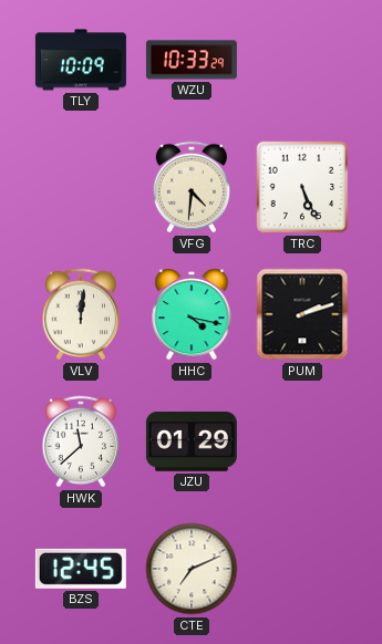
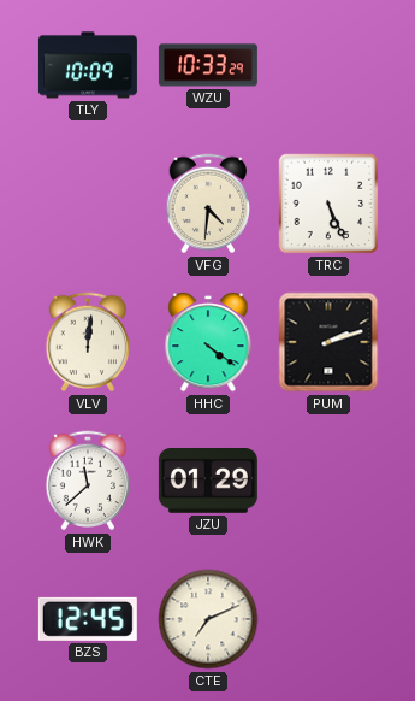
HHC: 4:17 -> 4:21
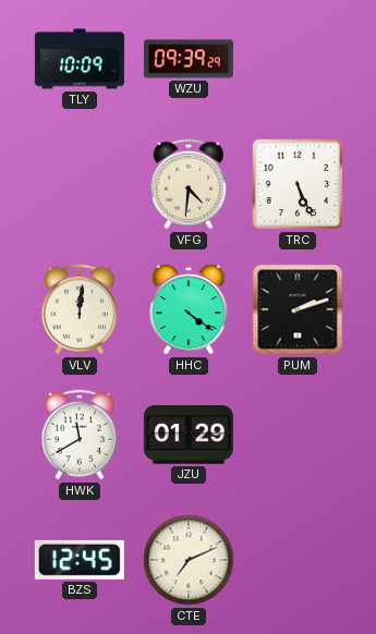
WZU: 10:33 -> 09:39
HWK: 11:38 -> 11:40
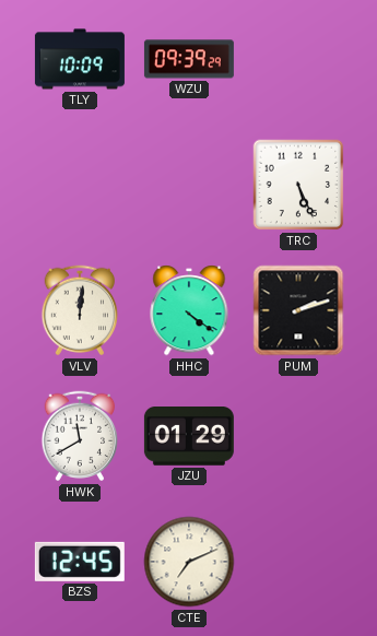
VFG: 4:31 -> none
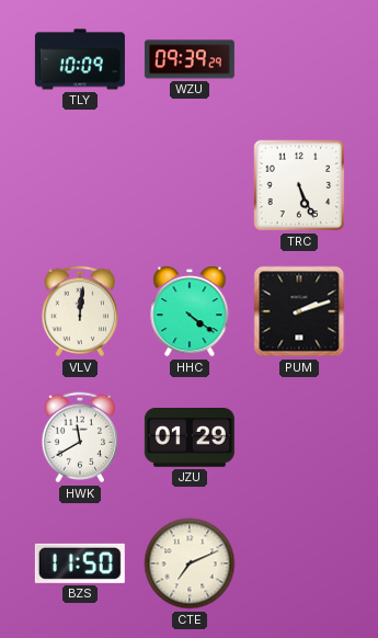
BZS: 12:45 -> 11:50
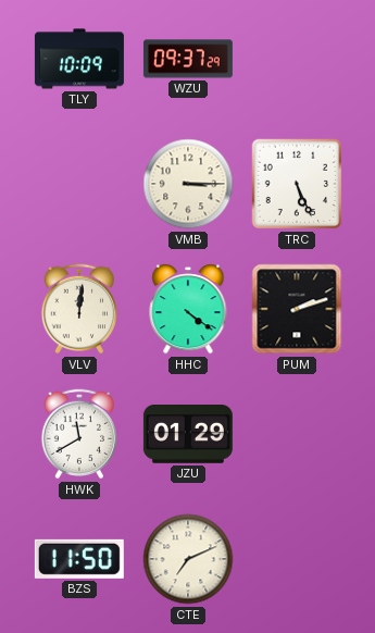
WZU: 09:39 -> 09:37
VMB: none -> 3:15
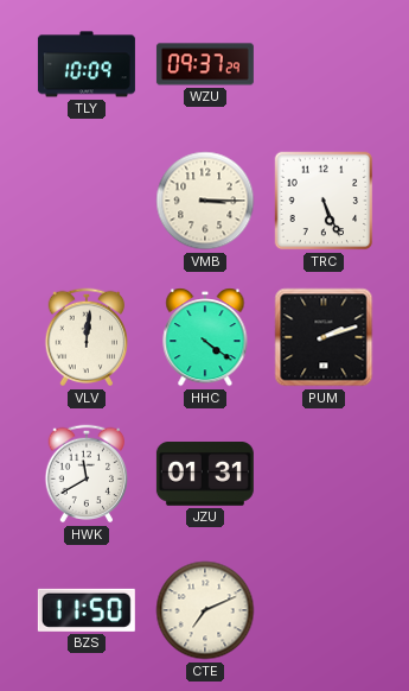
JZU: 01:29 -> 01:31
